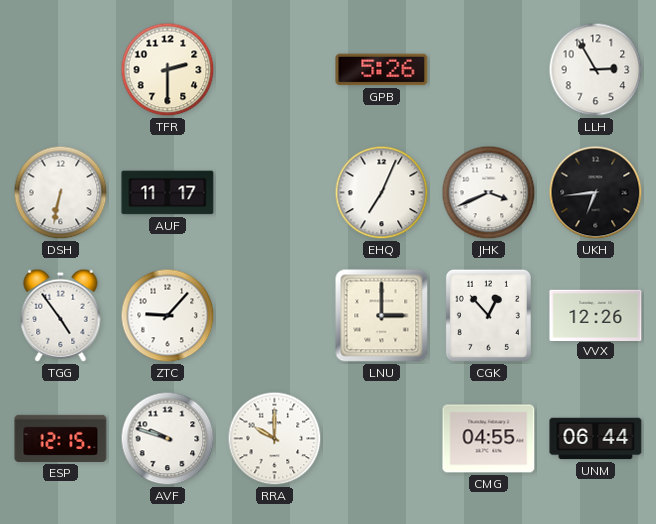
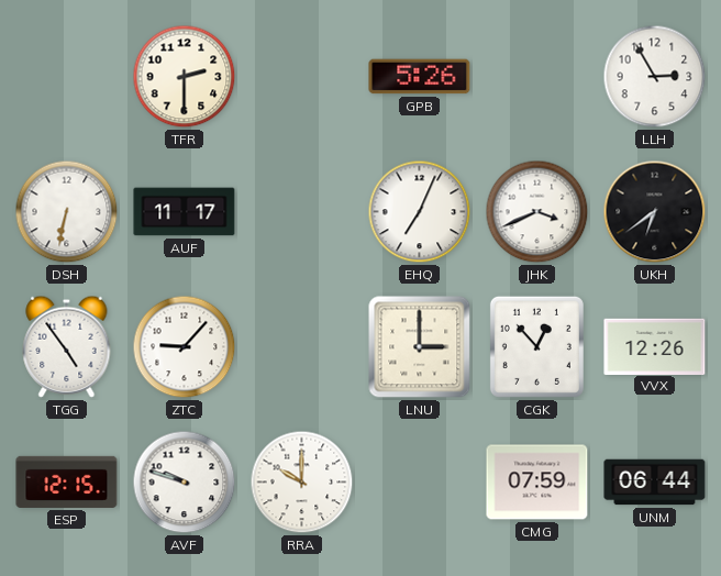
UKH: 6:44 -> 6:39
CMG: 04:55 -> 07:59
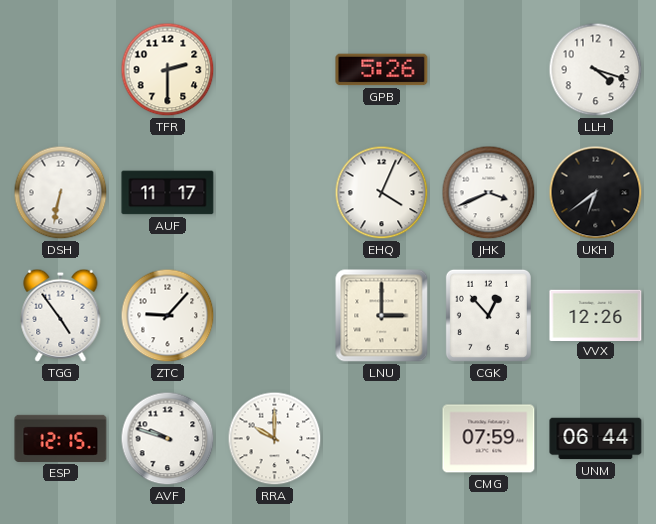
LLH: 2:55 -> 4:18
EHQ: 7:04 -> 4:04
